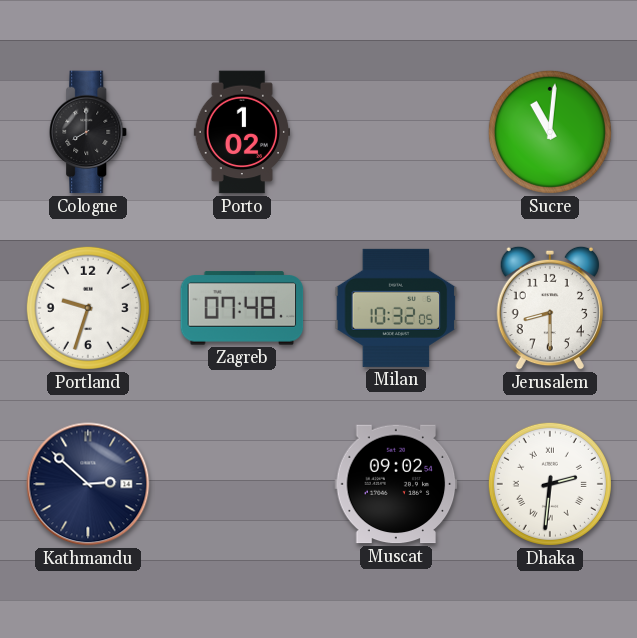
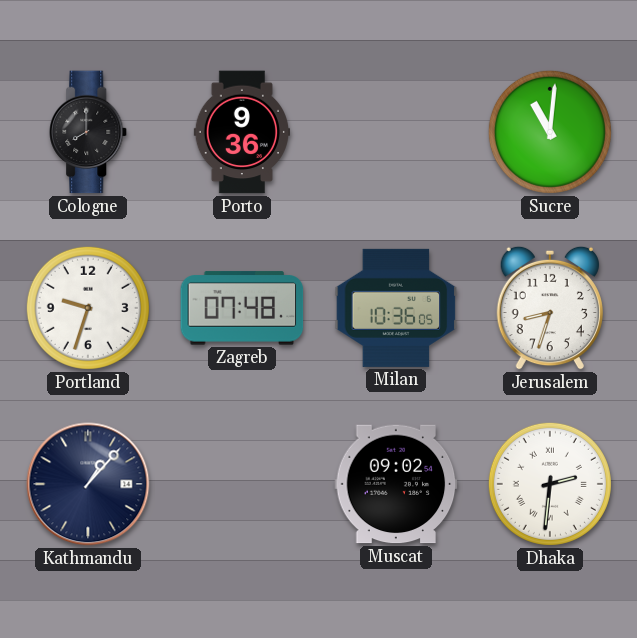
Porto: 1:02 -> 9:36
Milan: 10:32 -> 10:36
Jerusalem: 8:30 -> 8:33
Kathmandu: 2:52 -> 1:07
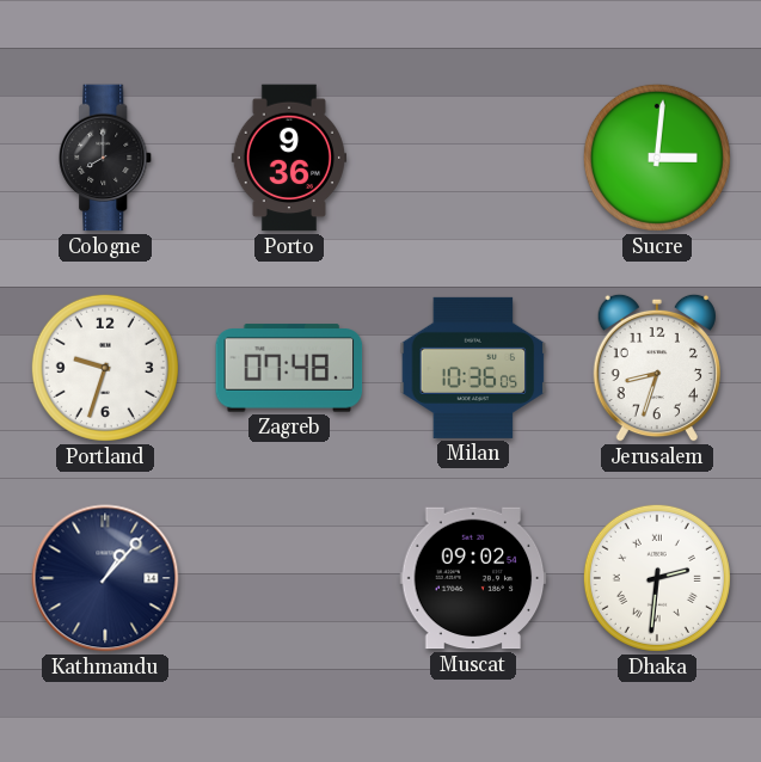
Sucre: 11:01 -> 3:01
